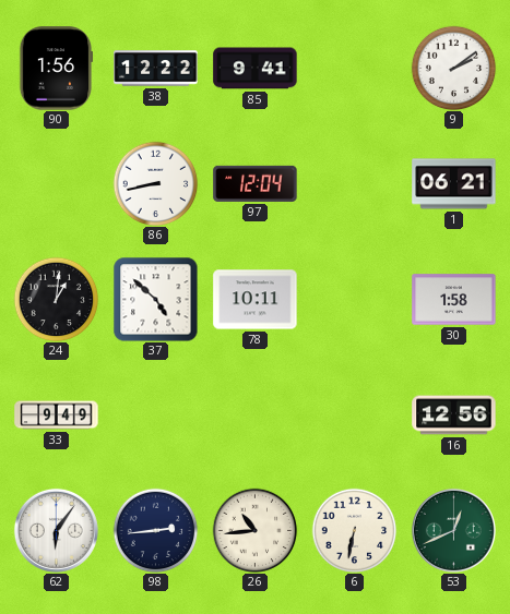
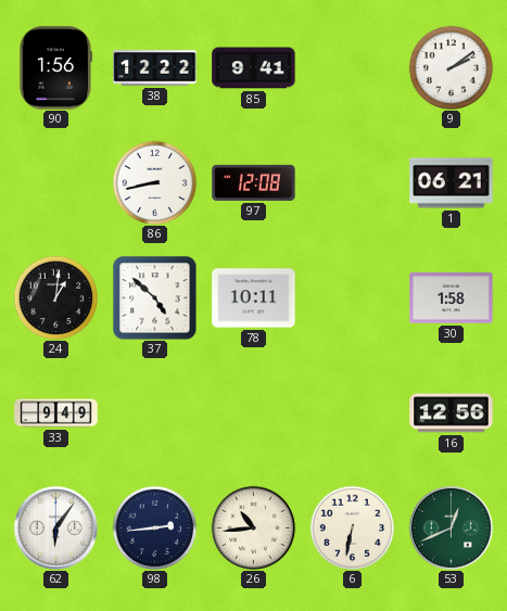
97: 12:04 -> 12:08
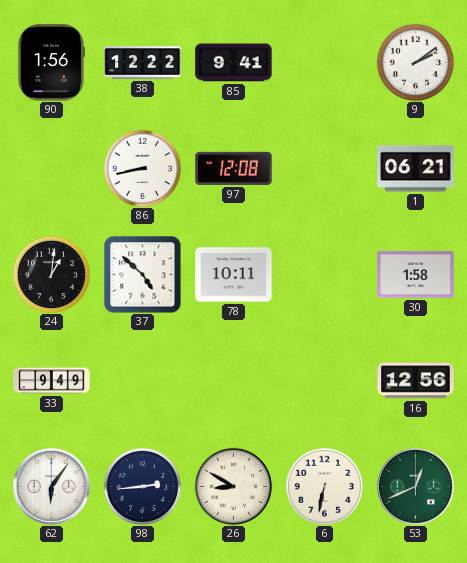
26: 10:44 -> 8:50
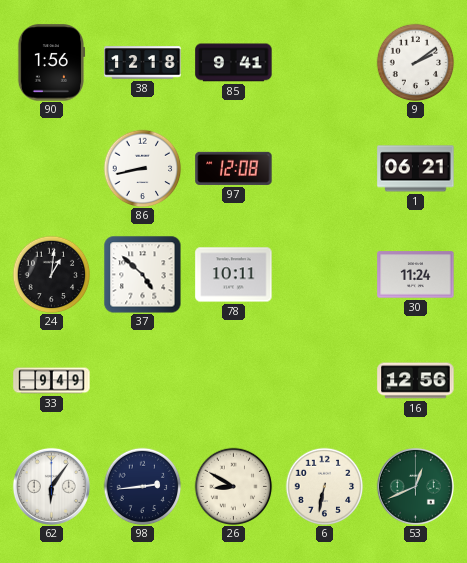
38: 12:22 -> 12:18
30: 1:58 -> 11:24
